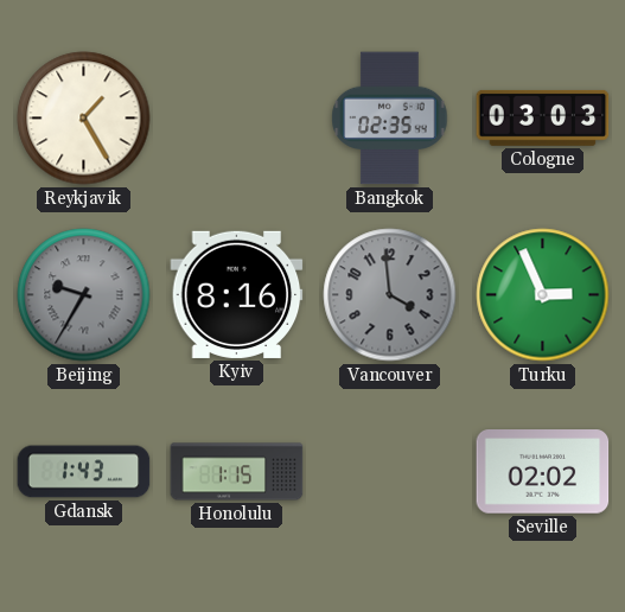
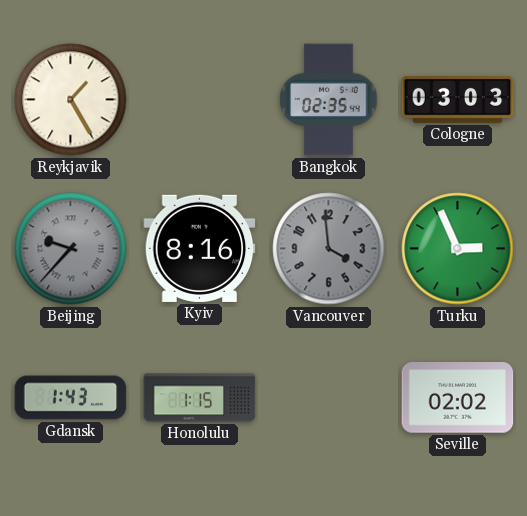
Beijing: 9:35 -> 9:37
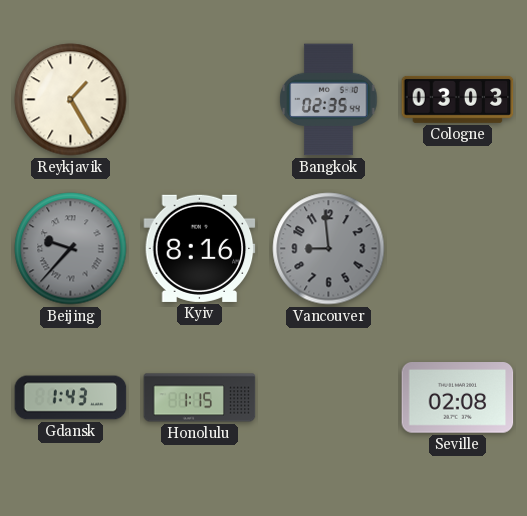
Vancouver: 3:59 -> 8:59
Turku: 2:56 -> none
Seville: 02:02 -> 02:08
